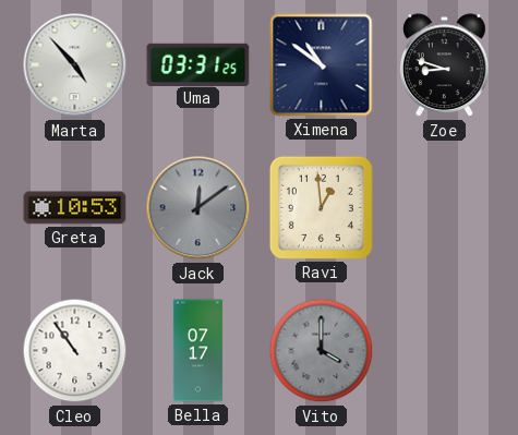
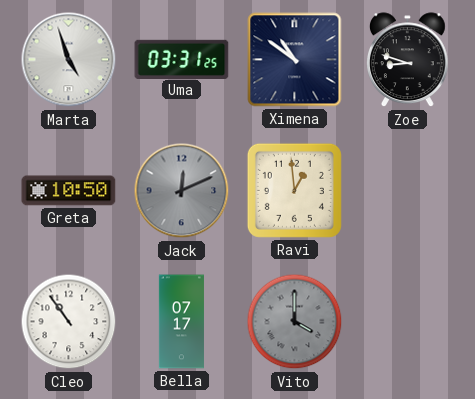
Marta: 4:53 -> 4:57
Greta: 10:53 -> 10:50
Jack: 12:09 -> 12:11
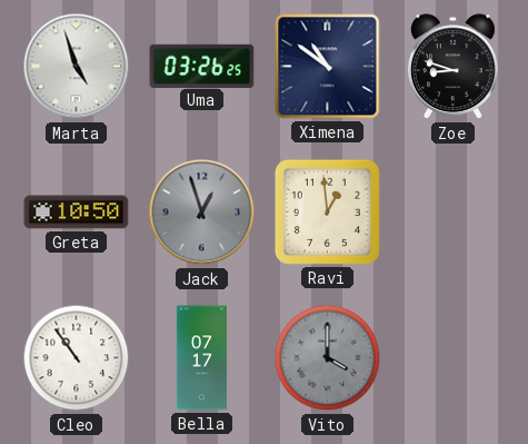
Uma: 03:31 -> 03:26
Jack: 12:11 -> 12:57
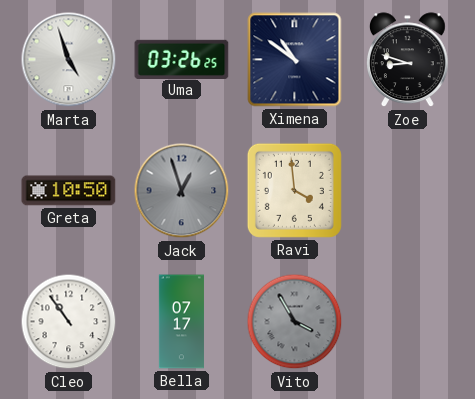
Ravi: 12:59 -> 3:59
Vito: 4:00 -> 3:55
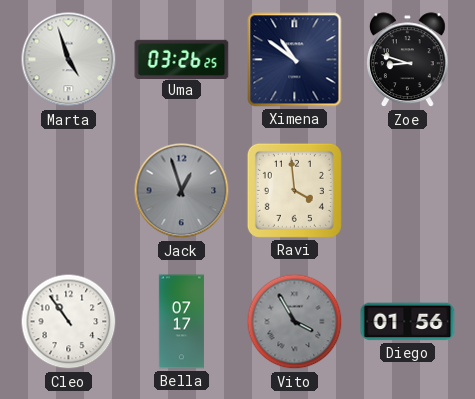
Greta: 10:50 -> none
Diego: none -> 01:56
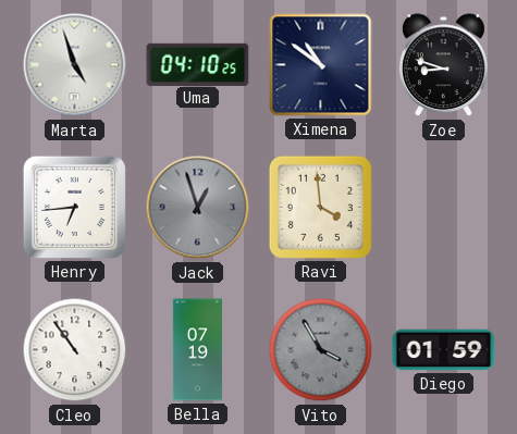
Uma: 03:26 -> 04:10
Henry: none -> 6:44
Bella: 07:17 -> 07:19
Diego: 01:56 -> 01:59
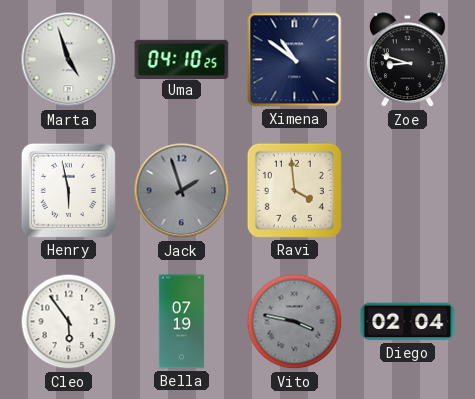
Henry: 6:44 -> 5:58
Jack: 12:57 -> 1:57
Cleo: 10:54 -> 5:54
Vito: 3:55 -> 3:47
Diego: 01:59 -> 02:04
